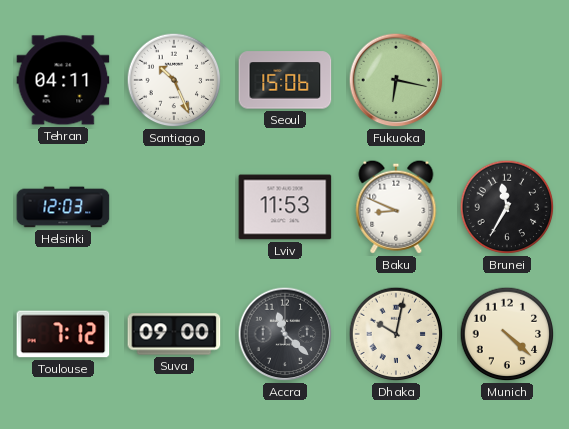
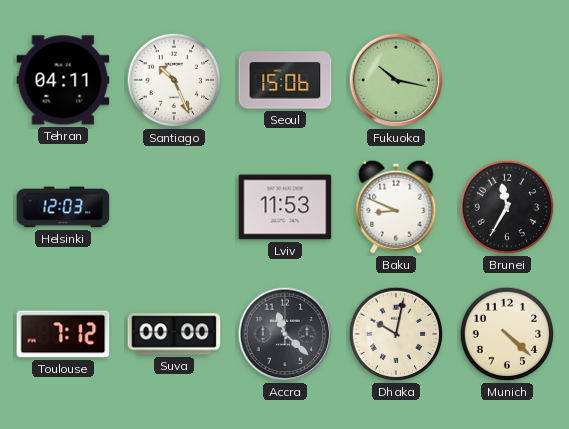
Fukuoka: 6:17 -> 10:17
Suva: 09:00 -> 00:00
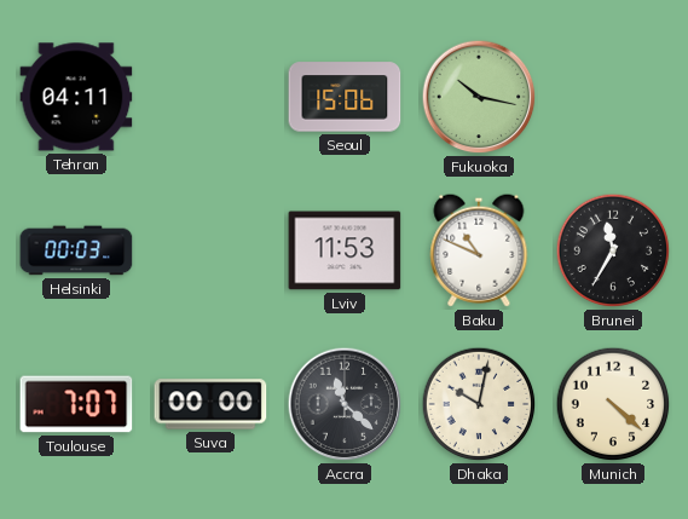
Santiago: 10:26 -> none
Helsinki: 12:03 -> 00:03
Baku: 8:49 -> 10:49
Toulouse: 7:12 -> 7:07
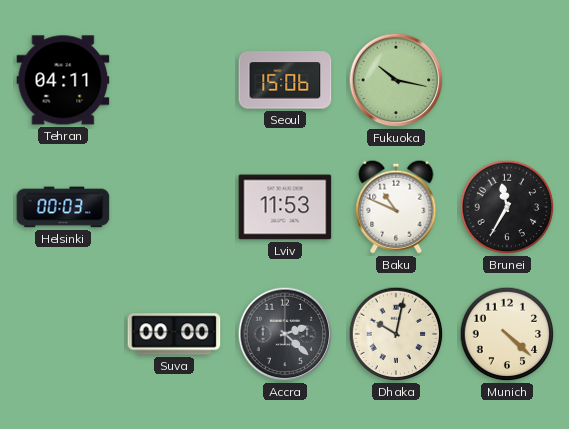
Toulouse: 7:07 -> none
Accra: 11:22 -> 2:22
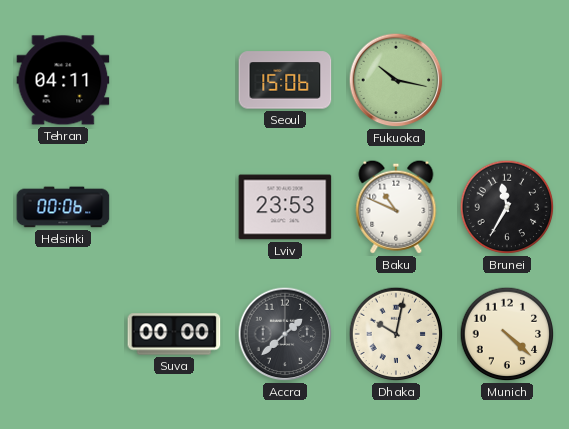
Helsinki: 00:03 -> 00:06
Lviv: 11:53 -> 23:53
Accra: 2:22 -> 1:38
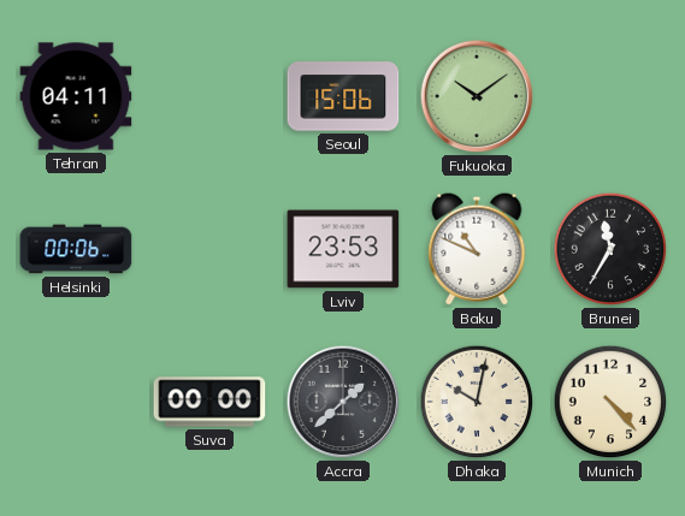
Fukuoka: 10:17 -> 10:09
Munich: 4:22 -> 4:23
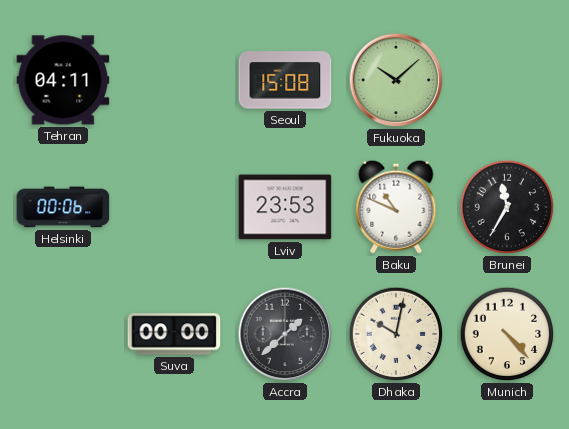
Seoul: 15:06 -> 15:08
Fukuoka: 10:09 -> 10:08
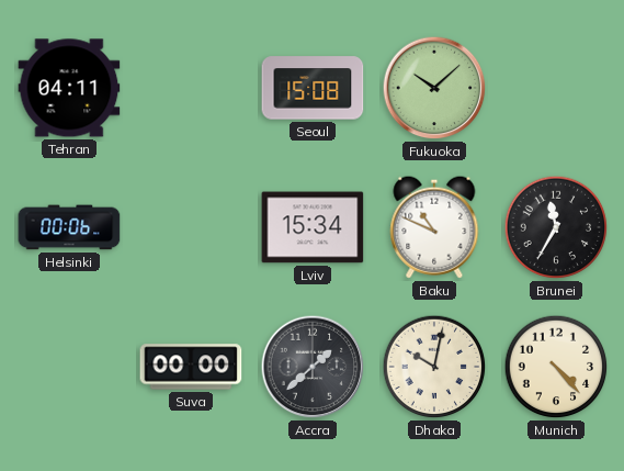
Lviv: 23:53 -> 15:34
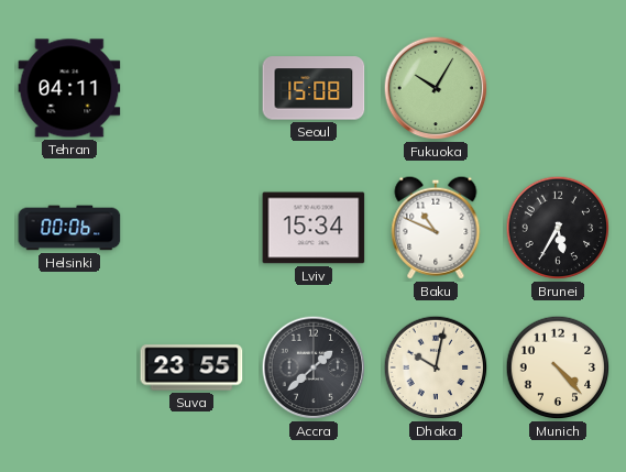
Fukuoka: 10:08 -> 10:05
Brunei: 11:35 -> 5:35
Suva: 00:00 -> 23:55
